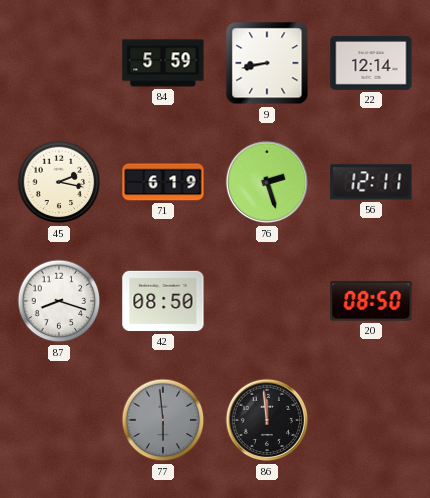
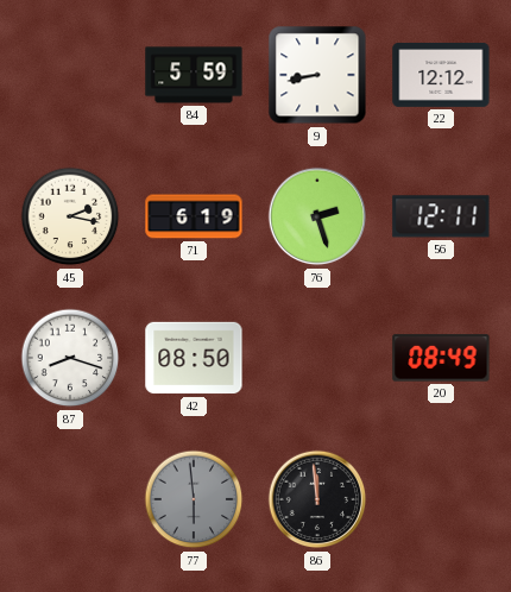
22: 12:14 -> 12:12
20: 08:50 -> 08:49
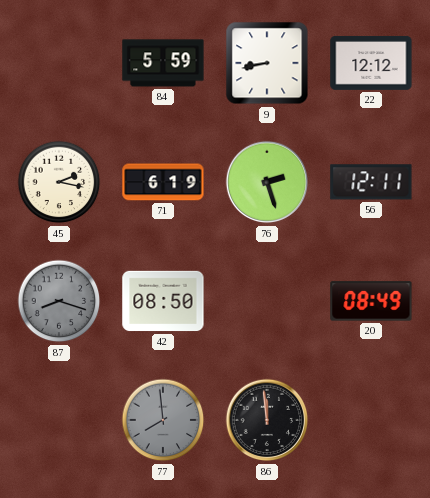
87 dial: white -> grey
77: 5:59 -> 7:59
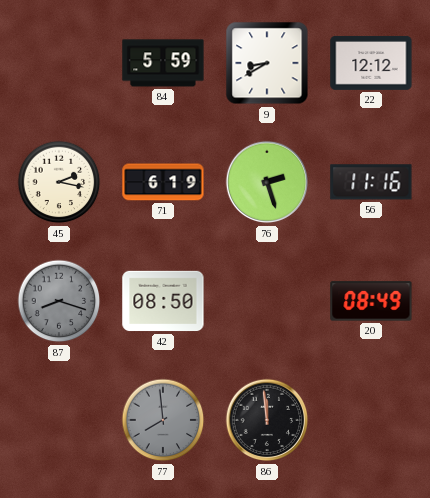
9: 8:43 -> 8:40
56: 12:11 -> 11:16
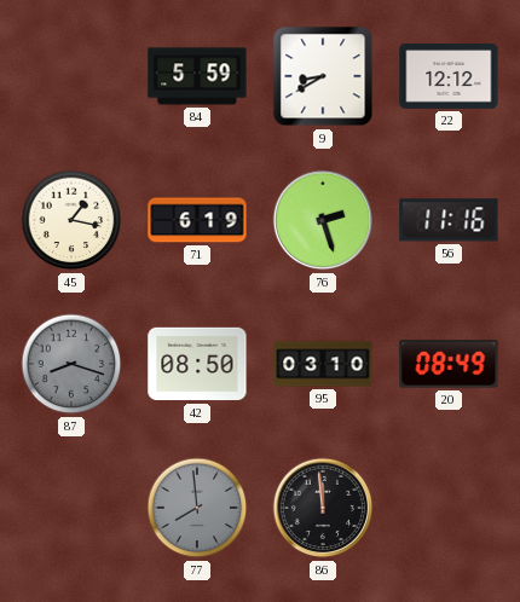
45: 2:17 -> 1:17
95: none -> 03:10
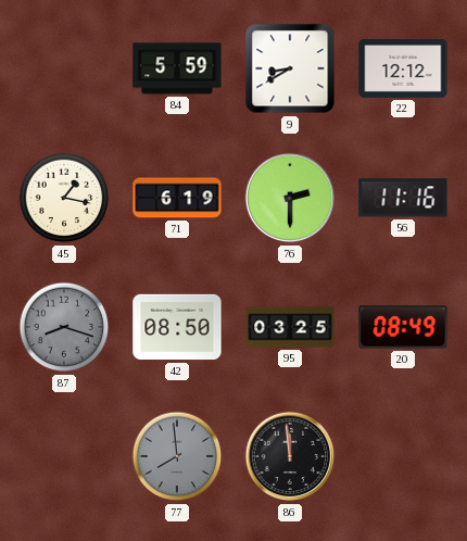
76: 2:27 -> 2:30
95: 03:10 -> 03:25
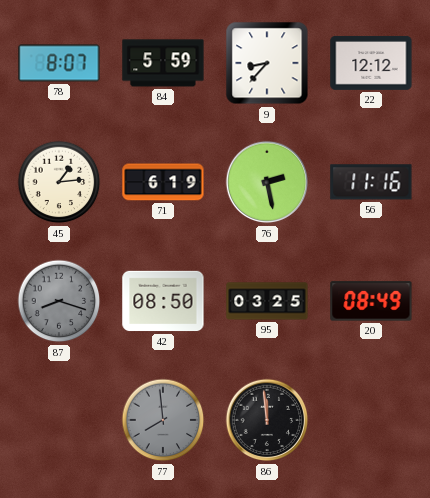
78: none -> 8:07
9: 8:40 -> 8:37
45: 1:17 -> 1:14
76: 2:30 -> 2:28
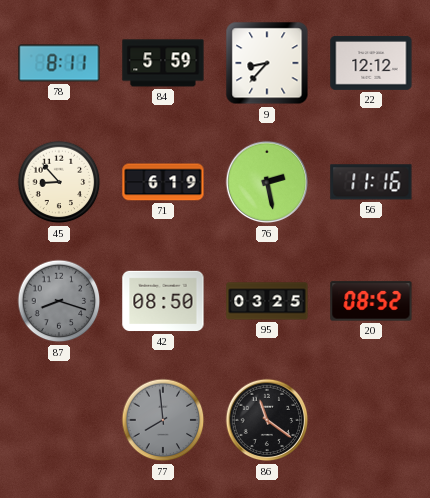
78: 8:07 -> 8:11
45: 1:14 -> 8:53
20: 08:49 -> 08:52
86: 11:59 -> 11:21
